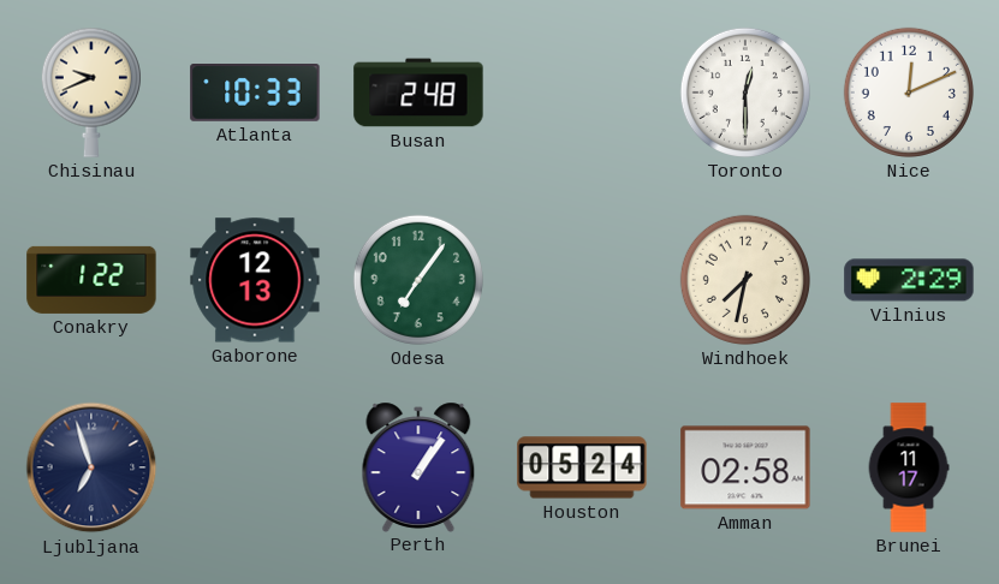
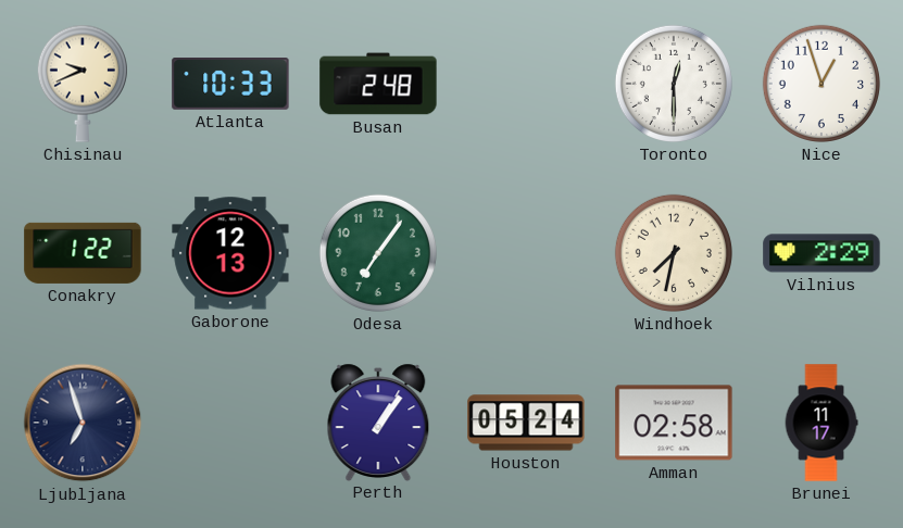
Nice: 12:11 -> 12:57
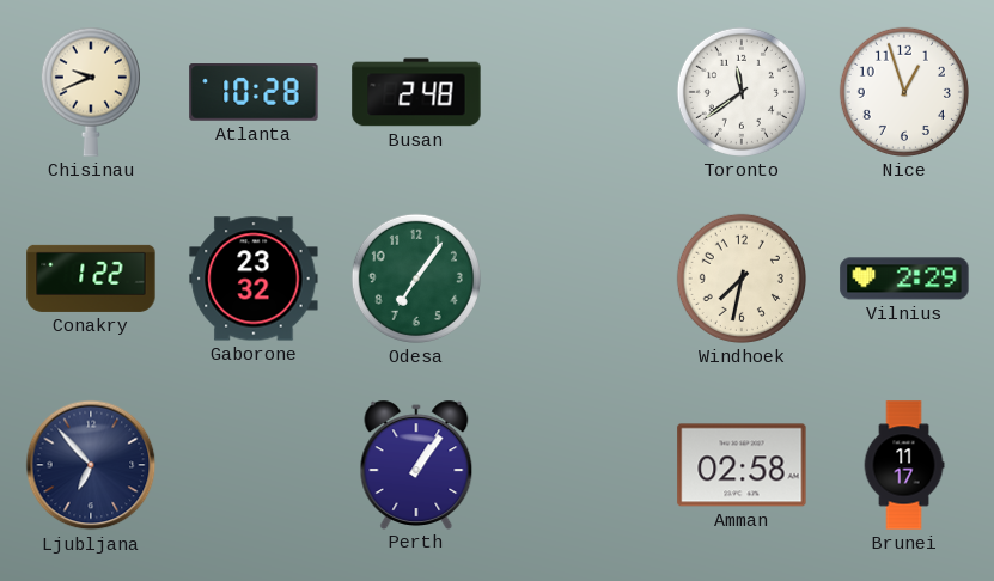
Atlanta: 10:33 -> 10:28
Toronto: 12:30 -> 11:39
Gaborone: 12:13 -> 23:32
Ljubljana: 6:57 -> 6:53
Houston: 05:24 -> none
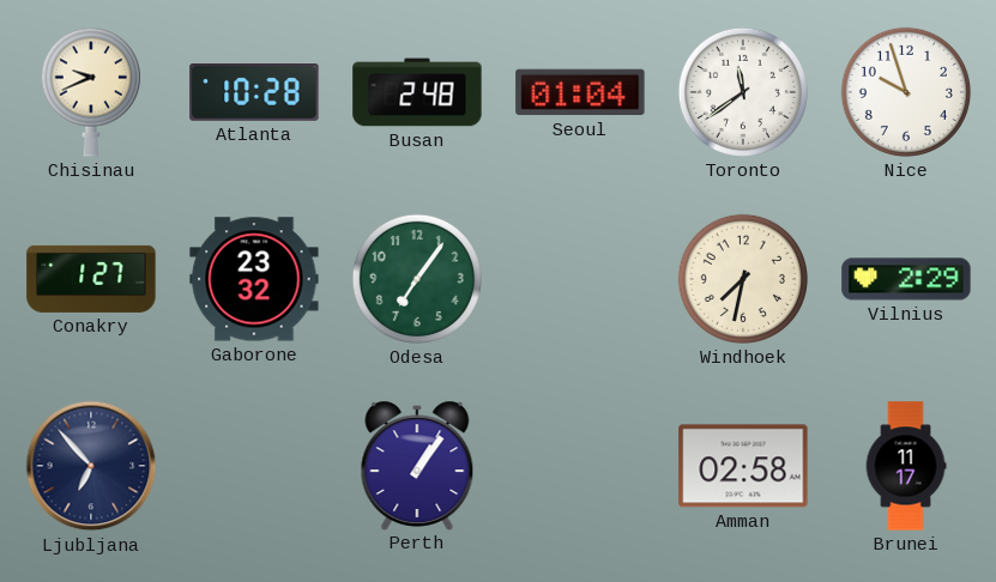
Seoul: none -> 01:04
Nice: 12:57 -> 9:57
Conakry: 1:22 -> 1:27
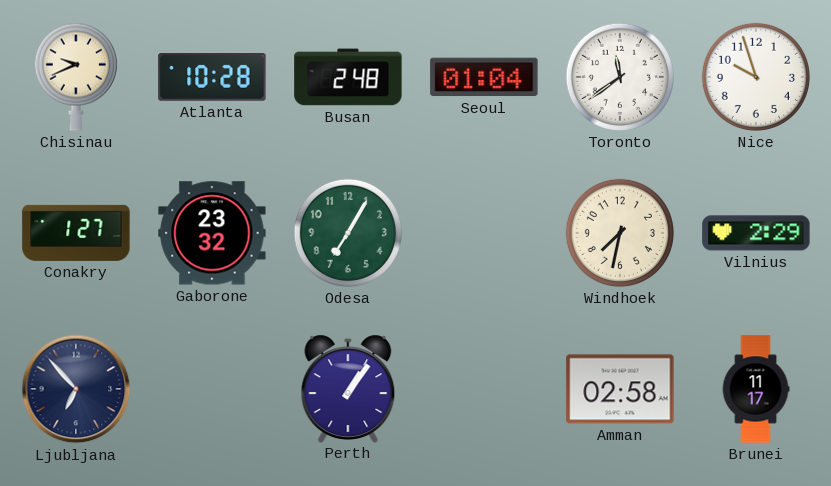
Odesa: 7:06 -> 7:05
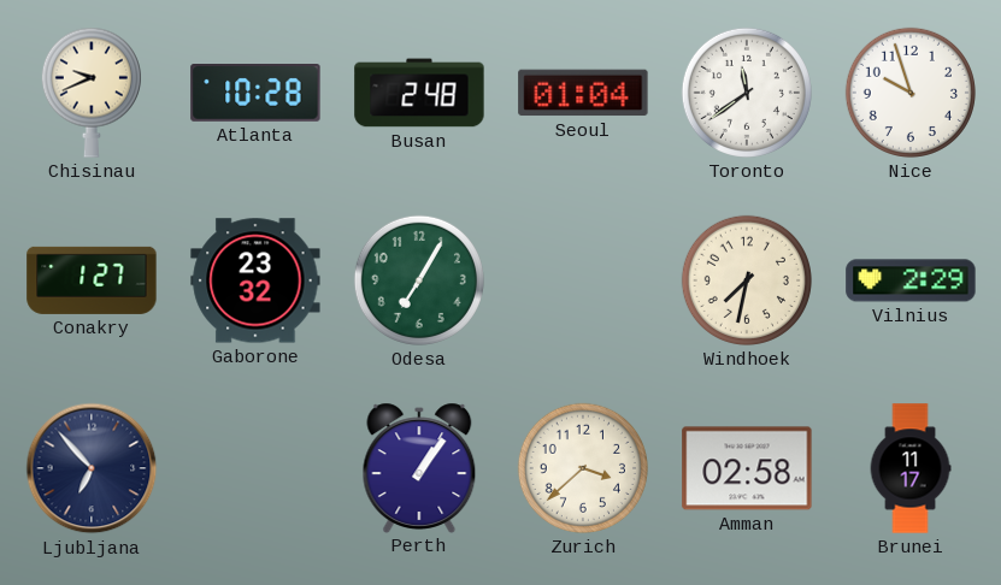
Zurich: none -> 3:38
